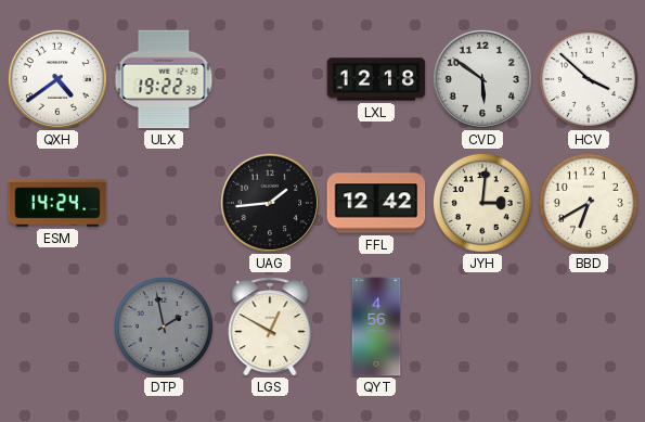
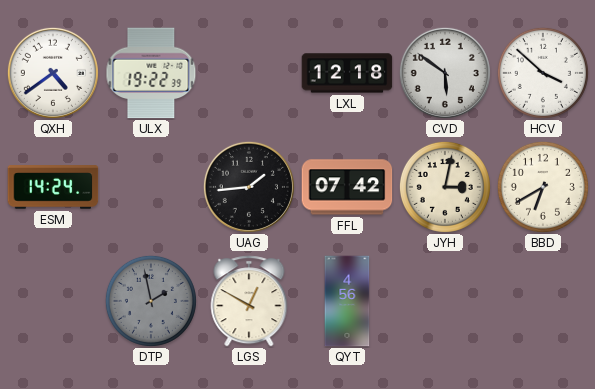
FFL: 12:42 -> 07:42
JYH: 3:01 -> 3:02
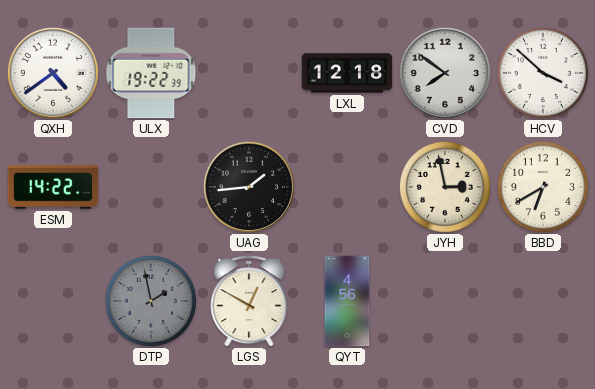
CVD: 5:51 -> 7:51
ESM: 14:24 -> 14:22
FFL: 07:42 -> none
JYH: 3:02 -> 2:58
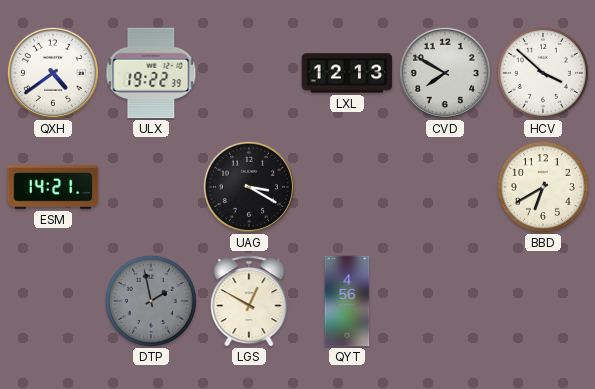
LXL: 12:18 -> 12:13
CVD: 7:51 -> 7:50
ESM: 14:22 -> 14:21
UAG: 1:44 -> 3:20
JYH: 2:58 -> none
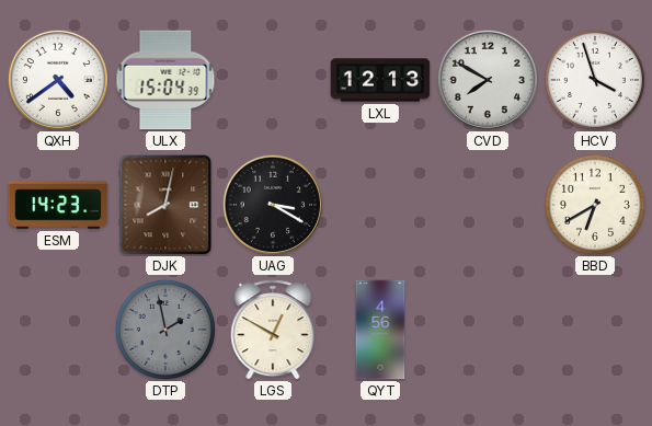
ULX: 19:22 -> 15:04
HCV: 3:52 -> 3:57
ESM: 14:21 -> 14:23
DJK: none -> 8:02
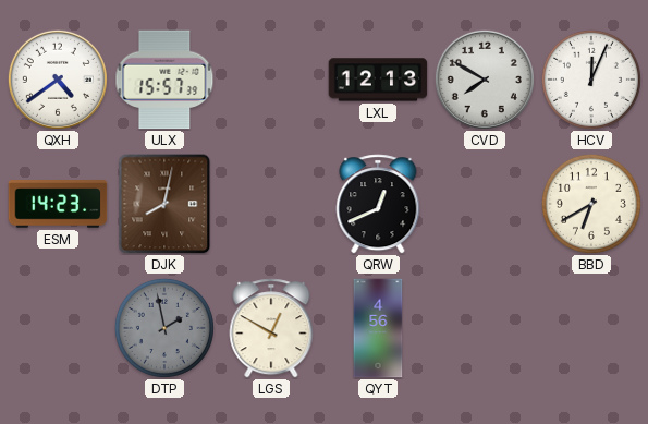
ULX: 15:04 -> 15:57
HCV: 3:57 -> 12:04
UAG: 3:20 -> none
QRW: none -> 12:41
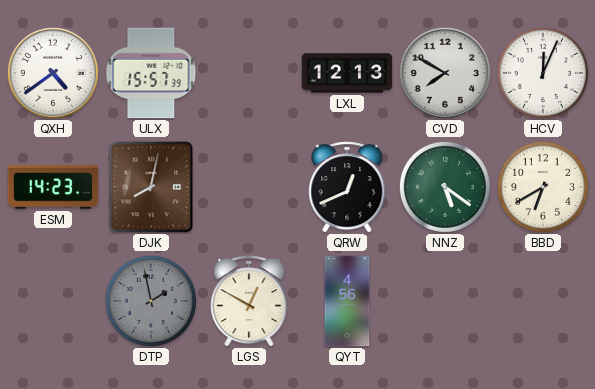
NNZ: none -> 5:21
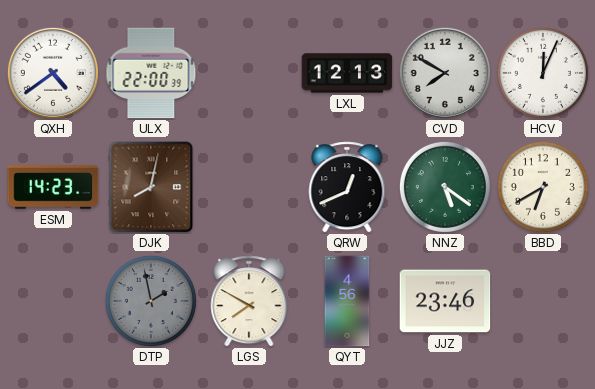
ULX: 15:57 -> 22:00
LGS: 12:50 -> 7:50
JJZ: none -> 23:46
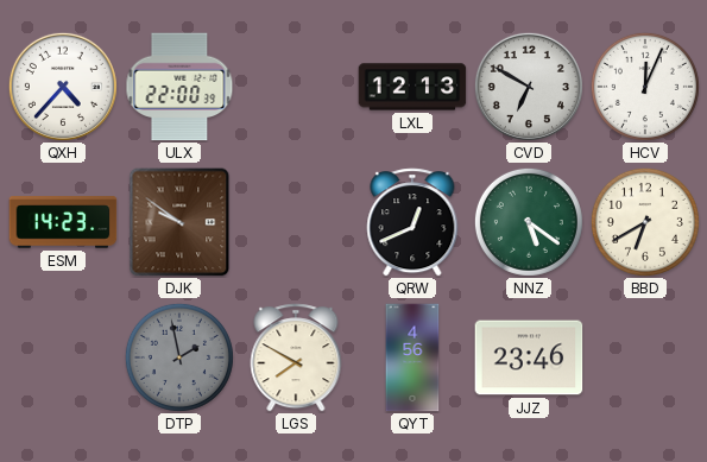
QXH: 4:39 -> 4:37
CVD: 7:50 -> 6:50
DJK: 8:02 -> 9:51
